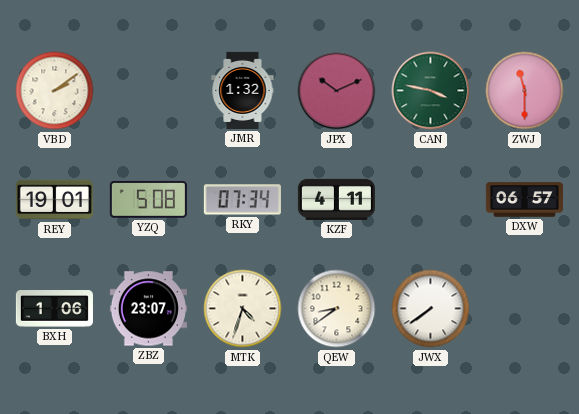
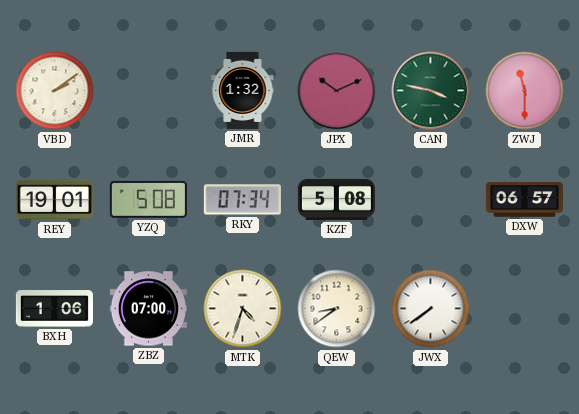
KZF: 4:11 -> 5:08
ZBZ: 23:07 -> 07:00
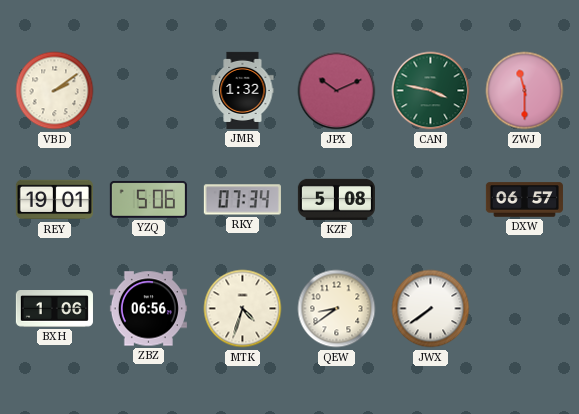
YZQ: 5:08 -> 5:06
ZBZ: 07:00 -> 06:56
